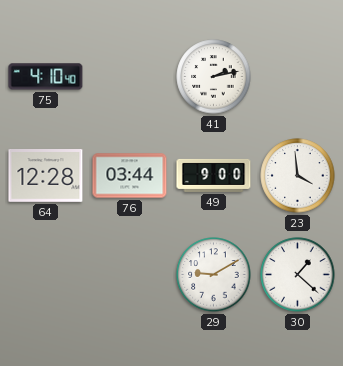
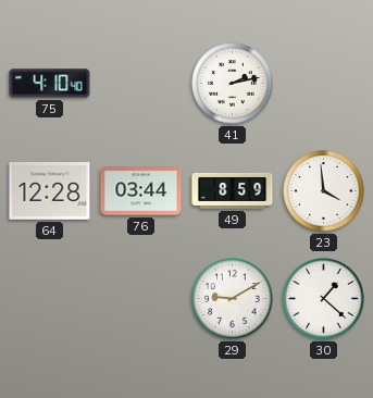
49: 9:00 -> 8:59
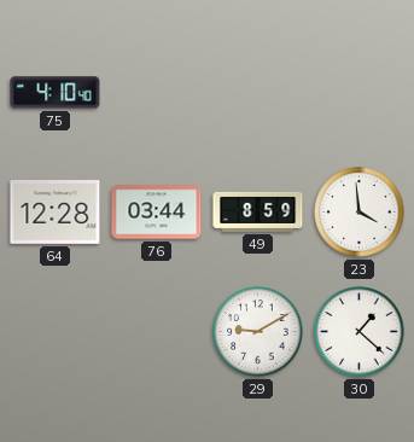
41: 2:13 -> none
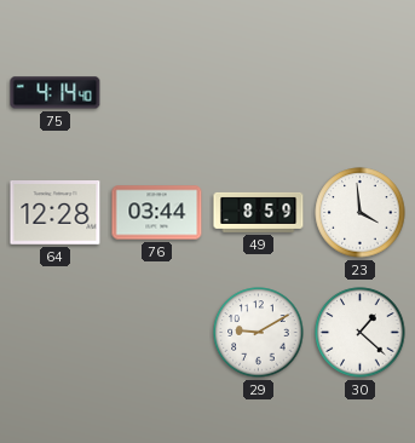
75: 4:10 -> 4:14
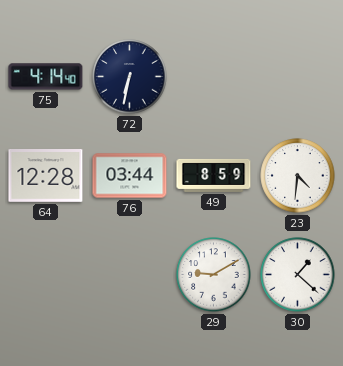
72: none -> 6:32
23: 3:59 -> 4:31
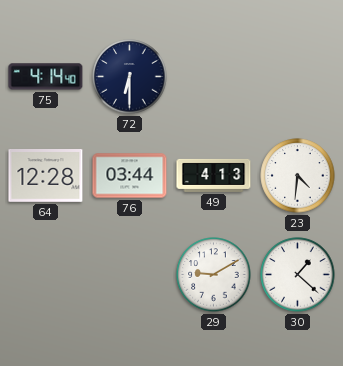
72: 6:32 -> 6:30
49: 8:59 -> 4:13
